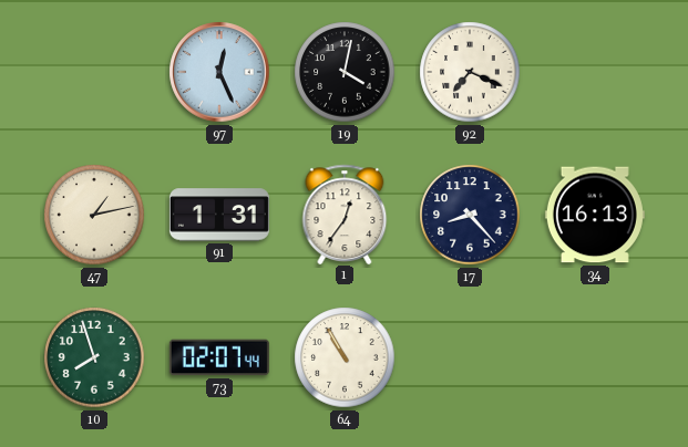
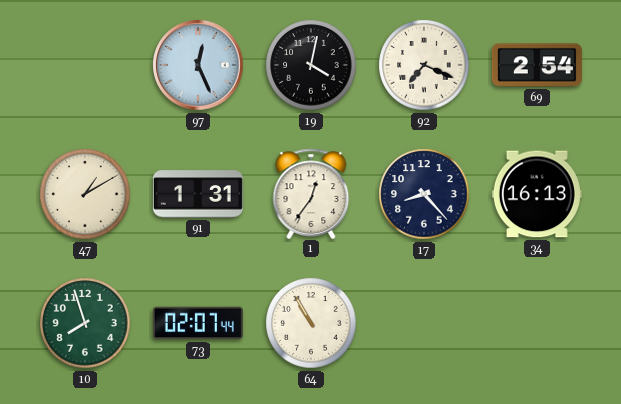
69: none -> 2:54
47: 1:13 -> 1:10
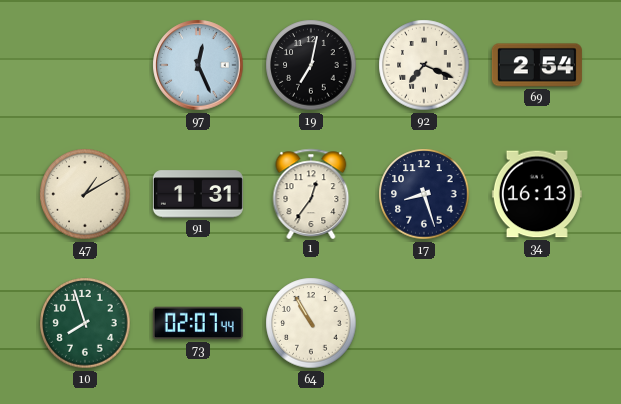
19: 4:02 -> 7:02
17: 8:23 -> 8:27
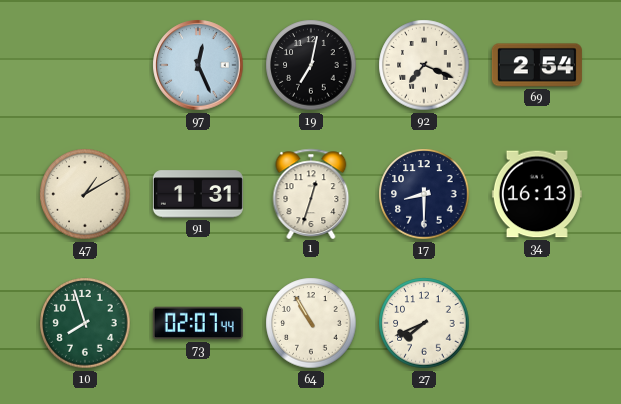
1: 12:36 -> 12:33
17: 8:27 -> 8:30
27: none -> 7:41
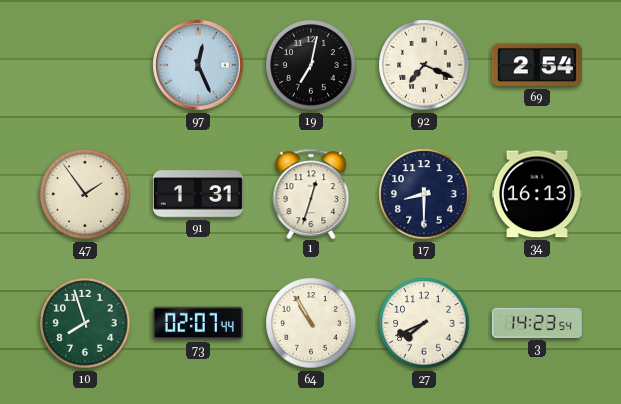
47: 1:10 -> 1:54
3: none -> 14:23
